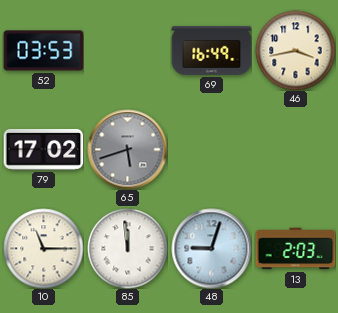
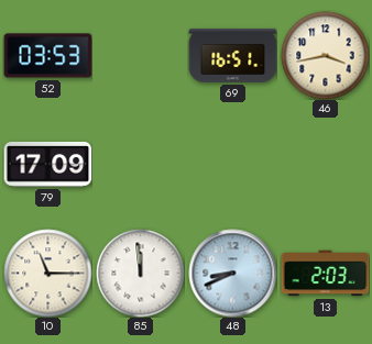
69: 16:49 -> 16:51
79: 17:02 -> 17:09
65: 5:42 -> none
48: 9:03 -> 8:41
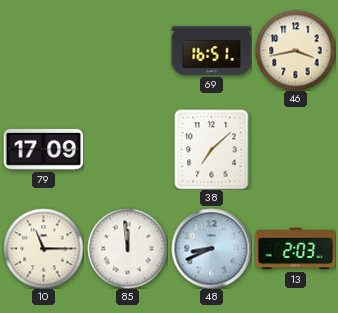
52: 03:53 -> none
38: none -> 7:08
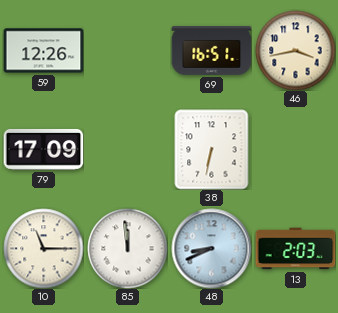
59: none -> 12:26
38: 7:08 -> 6:32
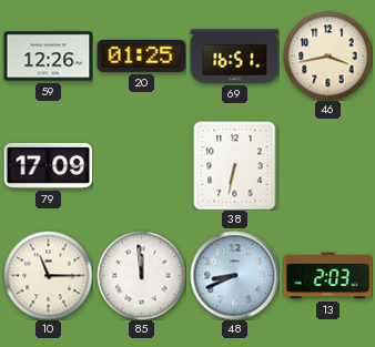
20: none -> 01:25
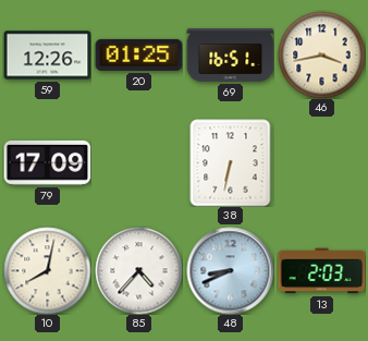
10: 11:15 -> 8:02
85: 11:59 -> 4:37
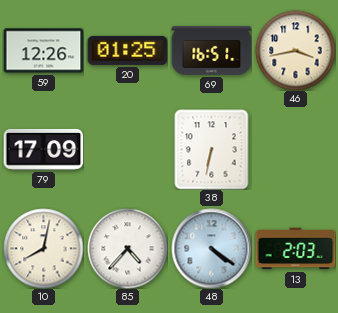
48: 8:41 -> 4:21
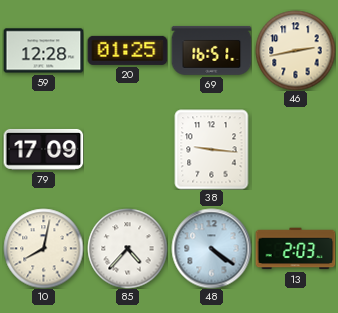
59: 12:26 -> 12:28
46: 3:43 -> 2:43
38: 6:32 -> 9:16
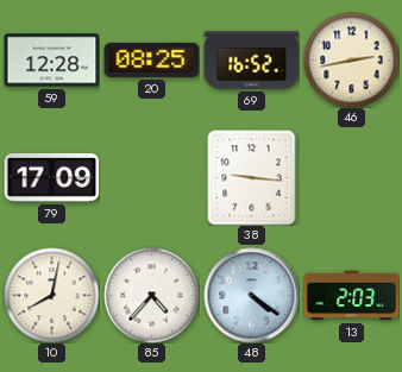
20: 01:25 -> 08:25
69: 16:51 -> 16:52
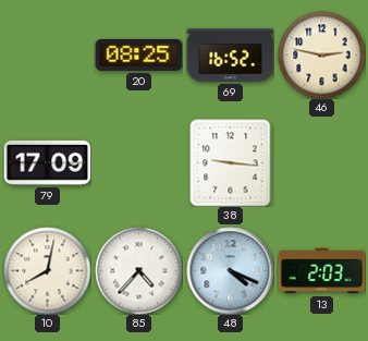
59: 12:28 -> none
46: 2:43 -> 2:47
48: 4:21 -> 4:19
